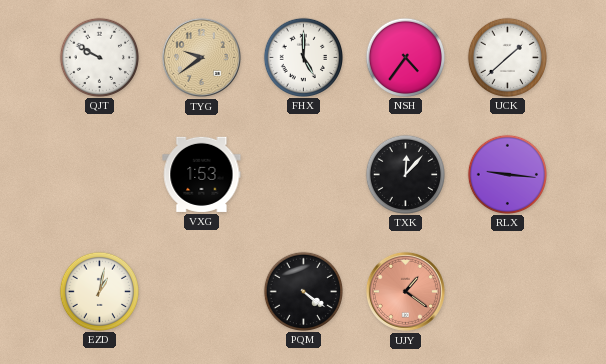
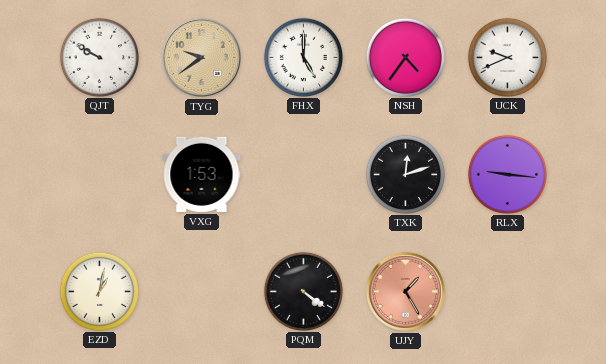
UCK: 1:38 -> 9:41
TXK: 12:07 -> 12:12
UJY: 1:21 -> 1:25
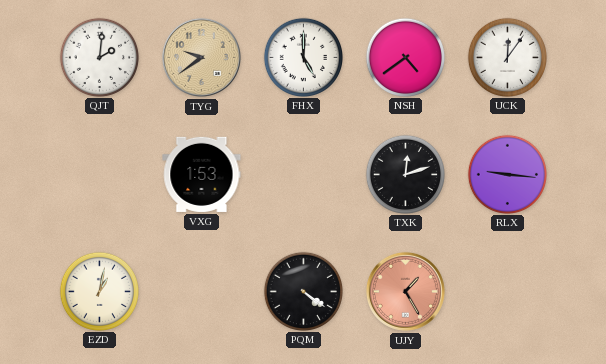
QJT: 9:50 -> 2:01
NSH: 4:36 -> 4:39
UCK: 9:41 -> 12:06
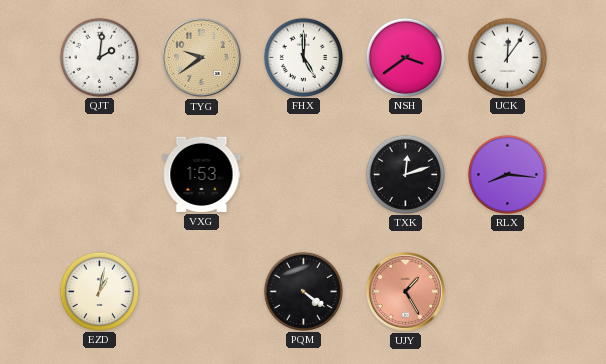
NSH: 4:39 -> 3:39
RLX: 9:16 -> 8:16
